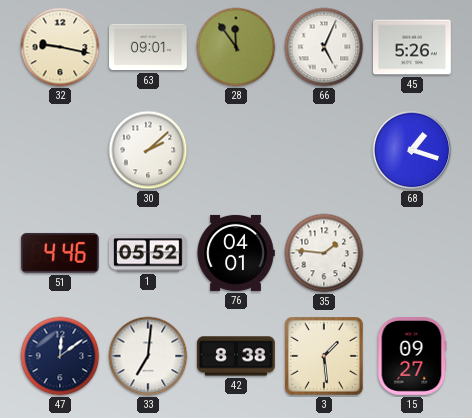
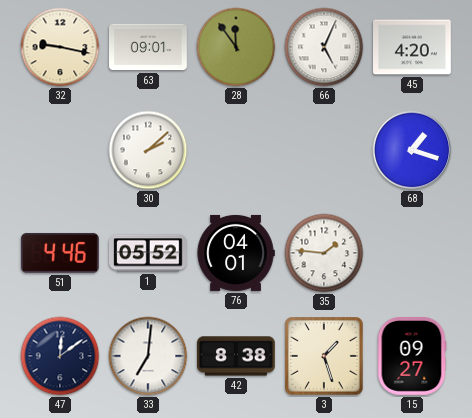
45: 5:26 -> 4:20
3: 1:29 -> 1:27
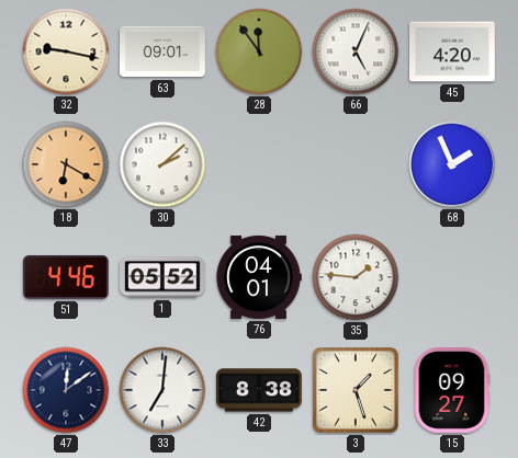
18: none -> 6:20
68: 1:18 -> 1:56
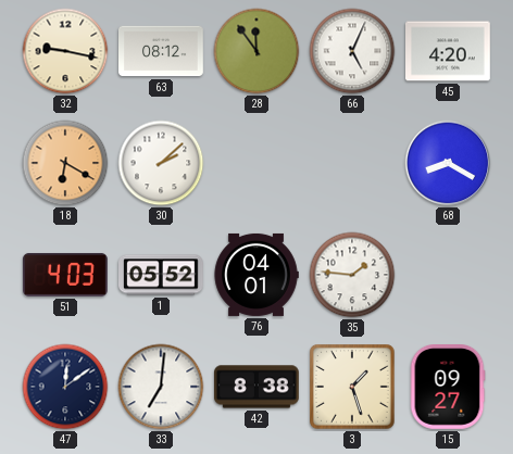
63: 09:01 -> 08:12
68: 1:56 -> 8:20
51: 4:46 -> 4:03
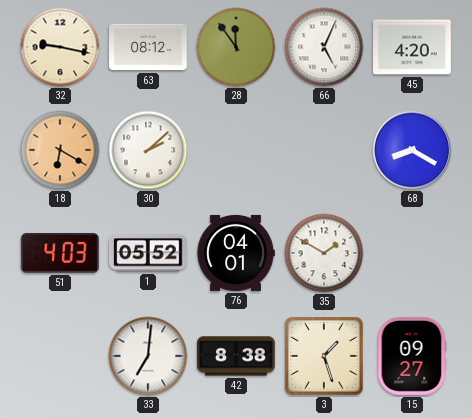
35: 1:46 -> 1:50
47: 12:09 -> none
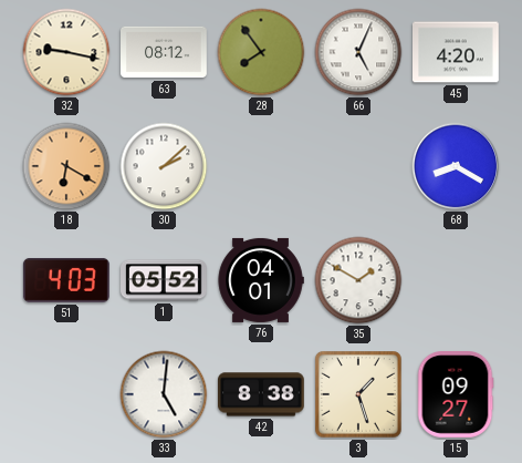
28: 11:54 -> 7:54
33: 7:01 -> 5:01
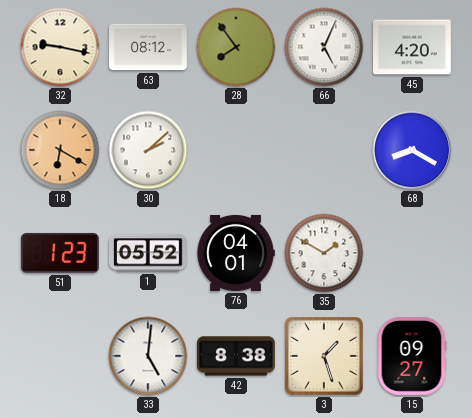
51: 4:03 -> 1:23
